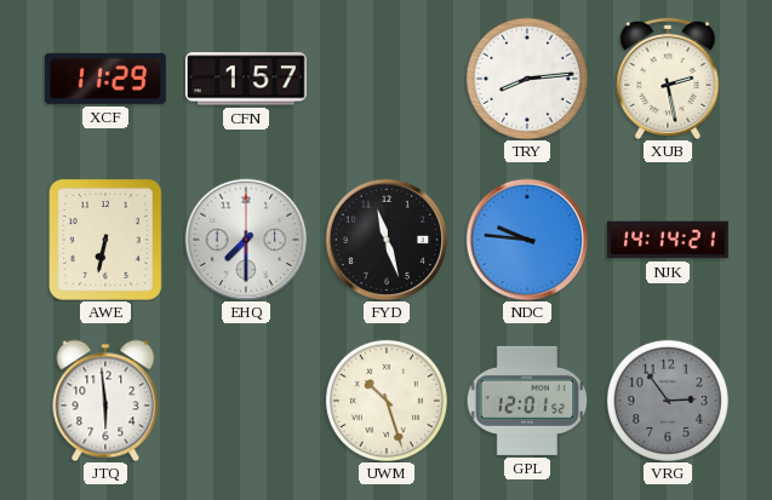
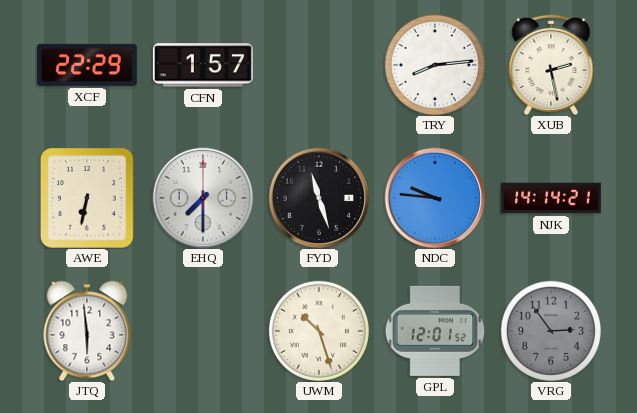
XCF: 11:29 -> 22:29
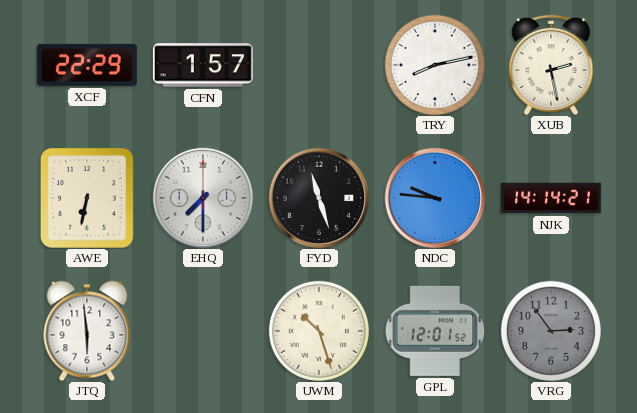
TRY: 8:14 -> 8:13
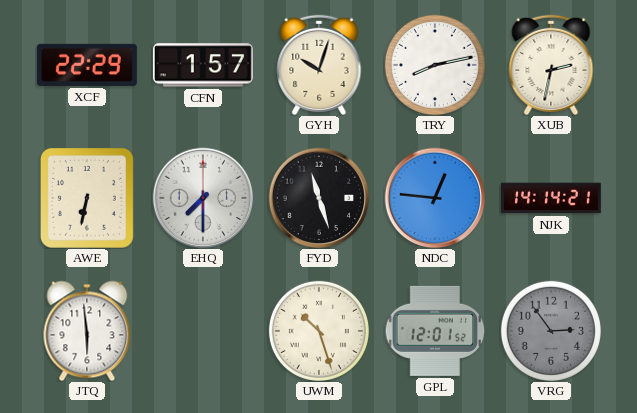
GYH: none -> 10:03
XUB: 2:28 -> 2:32
NDC: 9:46 -> 12:46
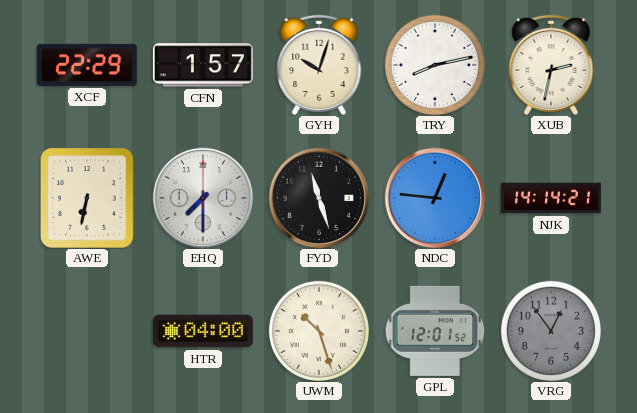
JTQ: 5:59 -> none
HTR: none -> 04:00
VRG: 2:54 -> 12:54
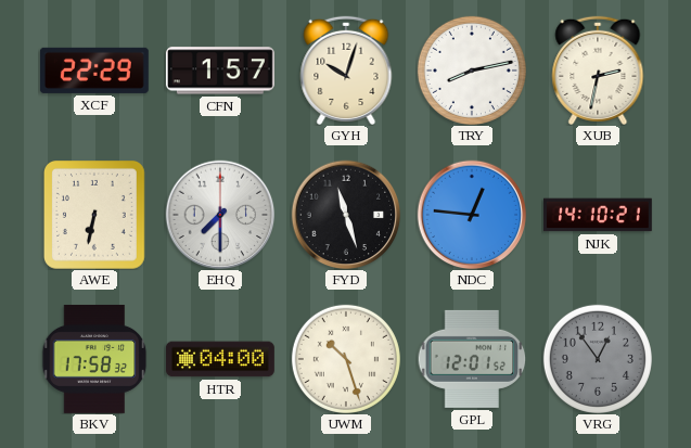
NJK: 14:14 -> 14:10
BKV: none -> 17:58
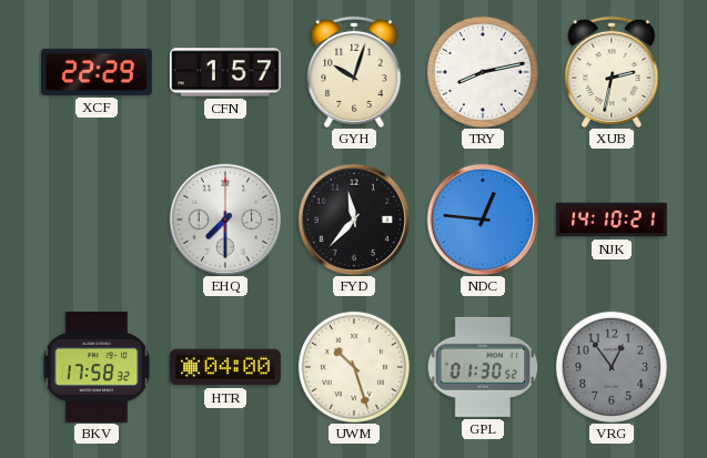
AWE: 6:32 -> none
FYD: 11:27 -> 11:37
GPL: 12:01 -> 01:30
